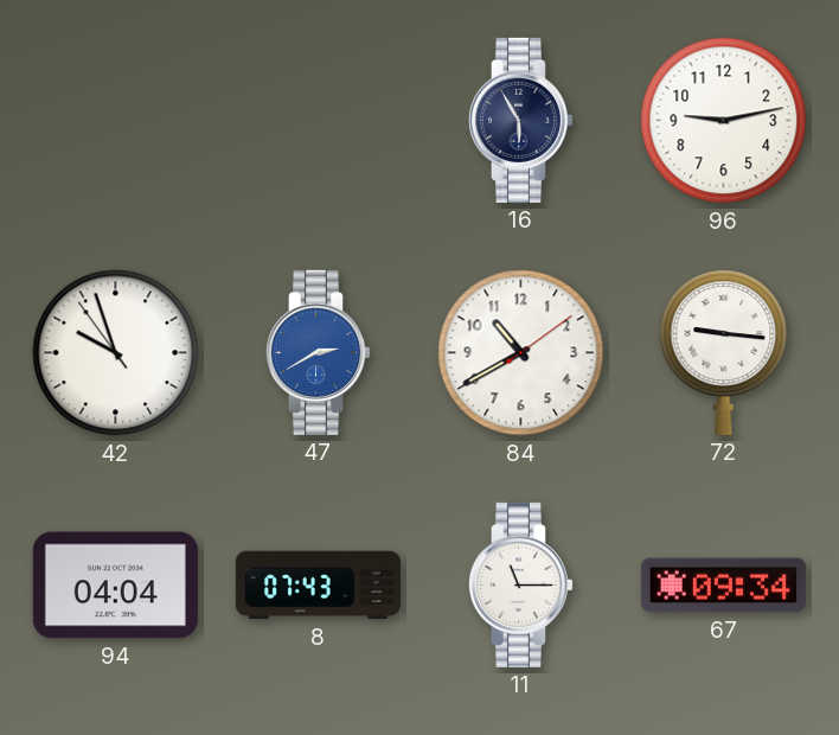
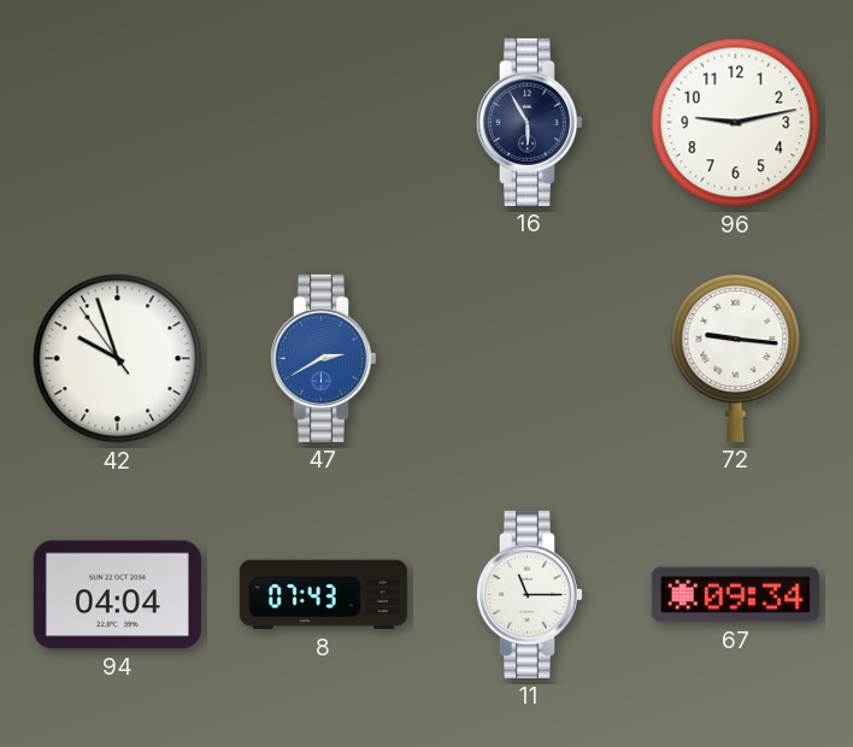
84: 10:40 -> none
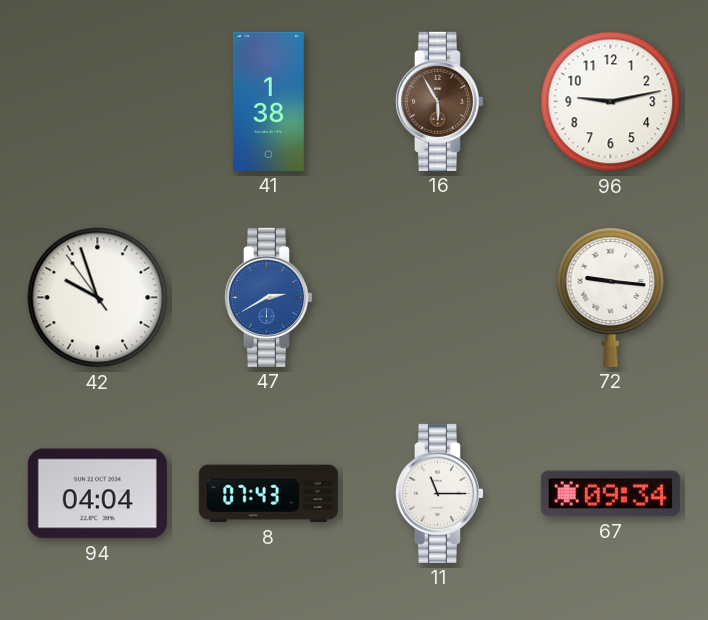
41: none -> 1:38
16 dial: navy -> brown
